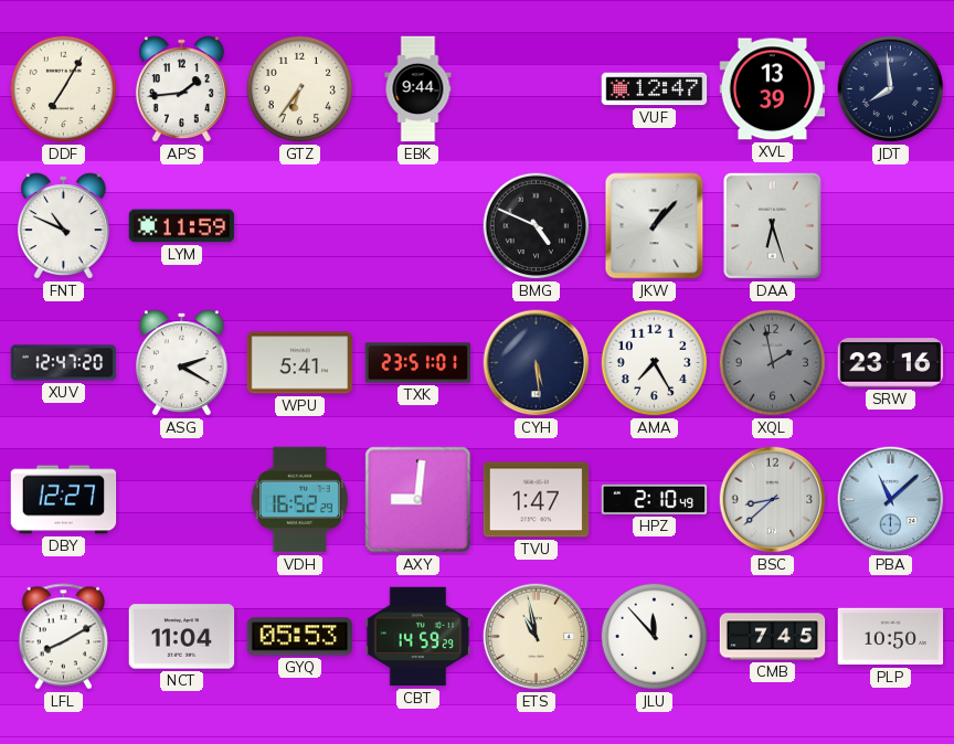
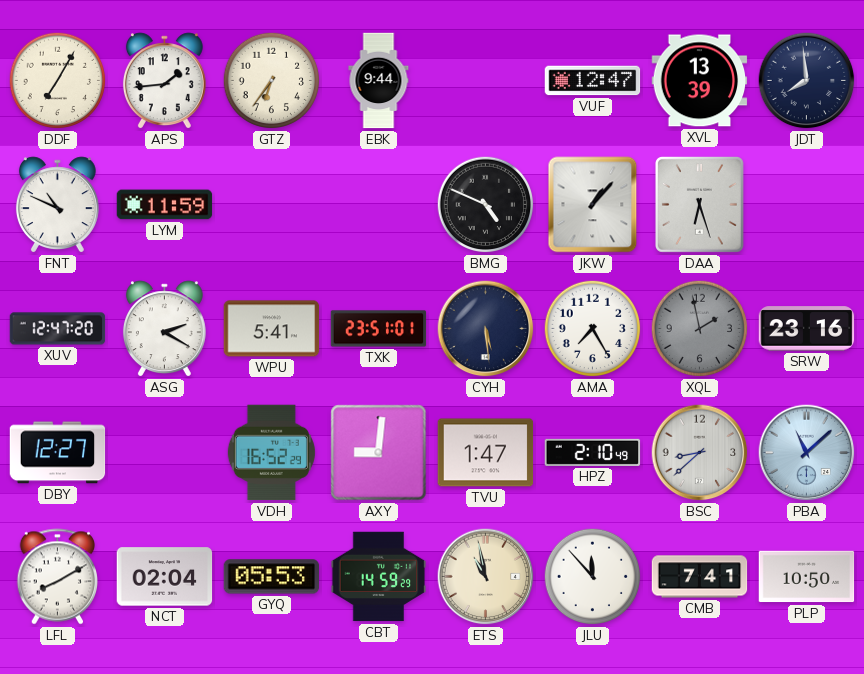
NCT: 11:04 -> 02:04
CMB: 7:45 -> 7:41
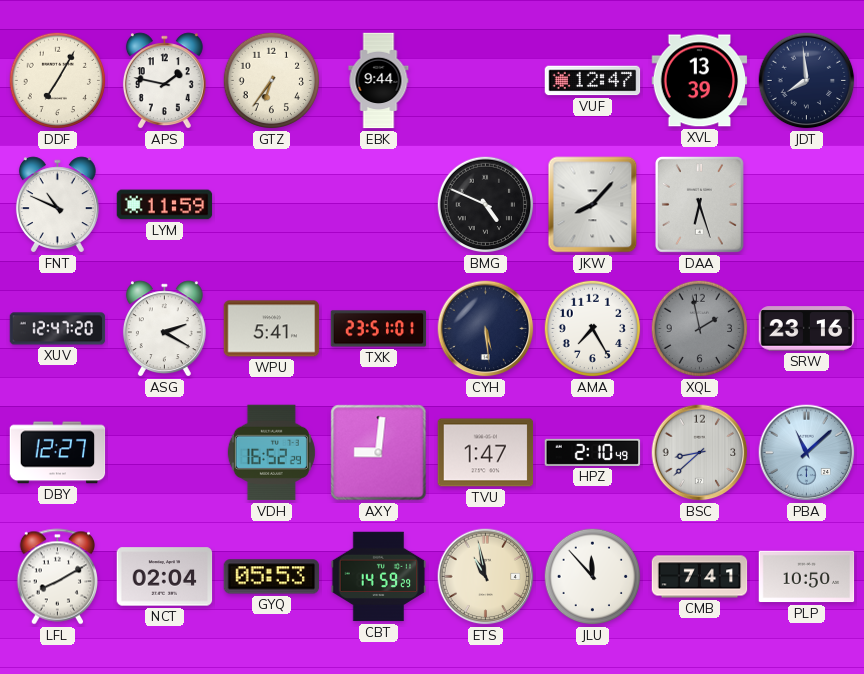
APS: 1:44 -> 1:47
JKW: 1:07 -> 8:07
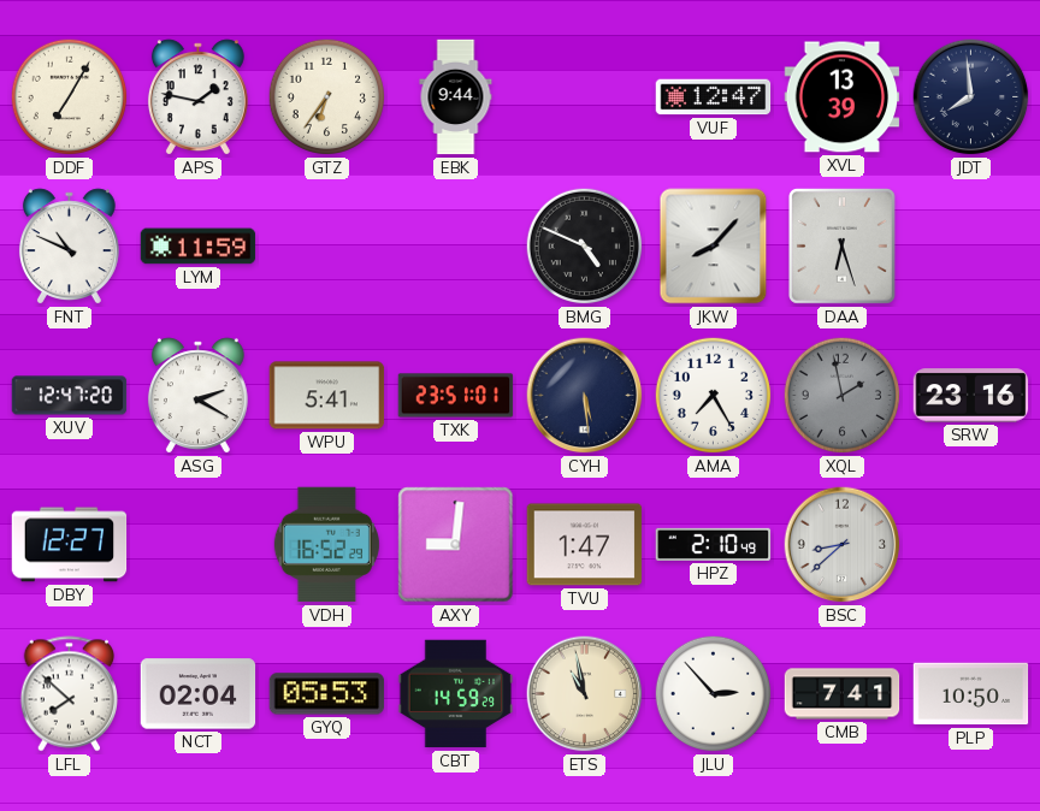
PBA: 11:08 -> none
LFL: 8:10 -> 7:52
JLU: 11:53 -> 2:53
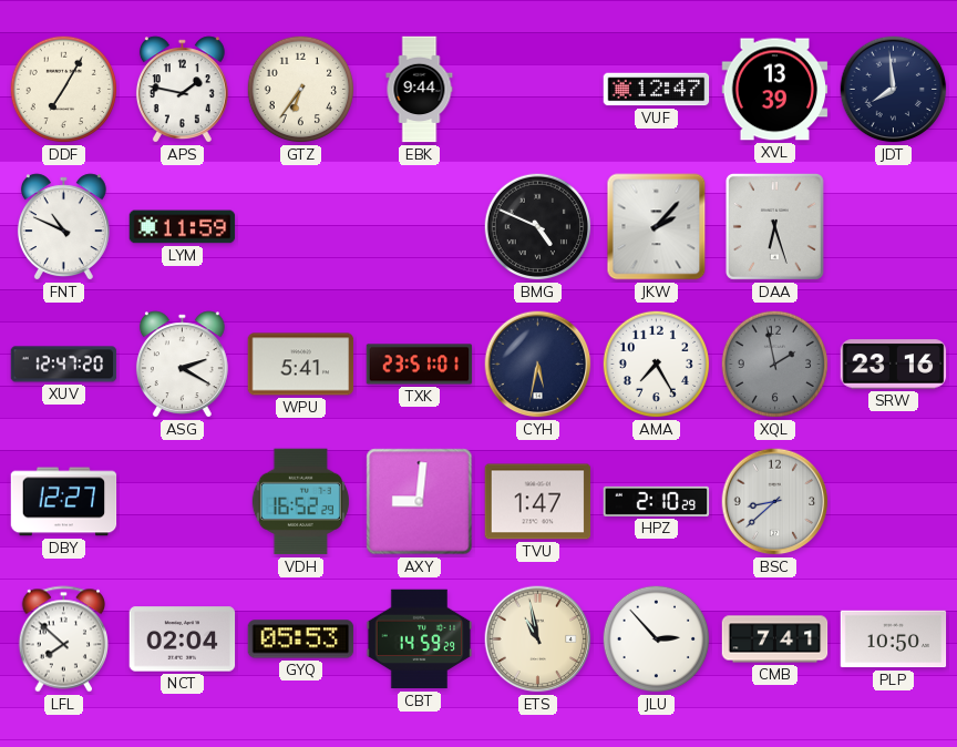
JKW: 8:07 -> 2:07
CYH: 5:29 -> 5:32
HPZ: 2:10:49 -> 2:10:29
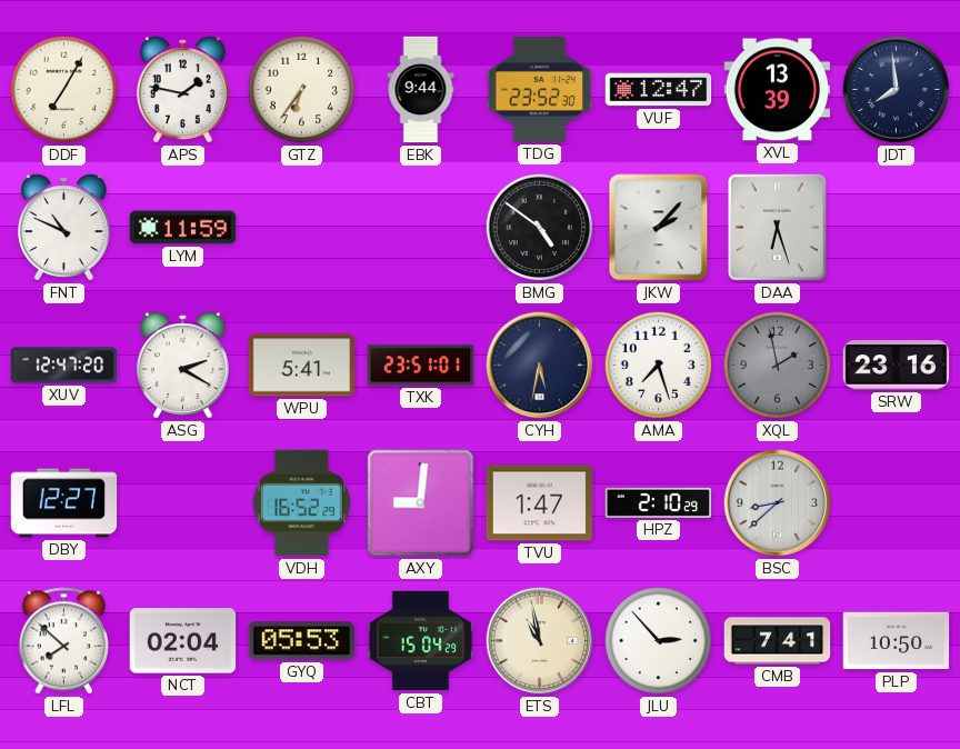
TDG: none -> 23:52
BMG: 4:49 -> 4:51
AMA: 7:25 -> 7:27
CBT: 14:59 -> 15:04
